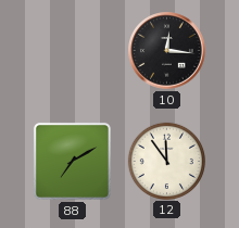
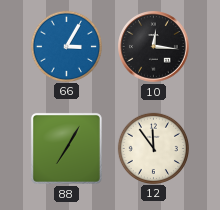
66: none -> 3:05
88: 7:10 -> 7:05
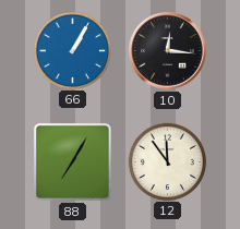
66: 3:05 -> 1:05
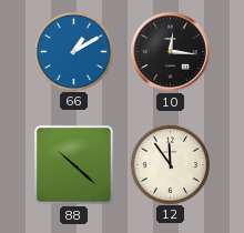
66: 1:05 -> 1:10
88: 7:05 -> 10:22
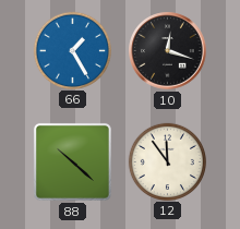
66: 1:10 -> 1:25
10: 12:16 -> 12:18
